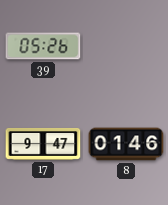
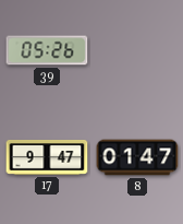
8: 01:46 -> 01:47
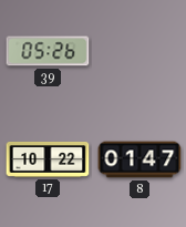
17: 9:47 -> 10:22
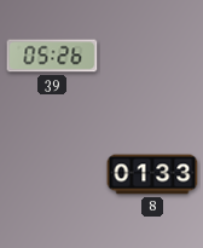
17: 10:22 -> none
8: 01:47 -> 01:33
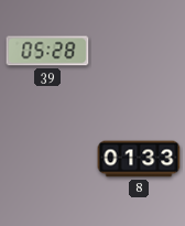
39: 05:26 -> 05:28
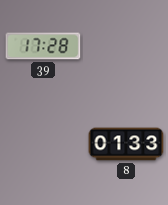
39: 05:28 -> 17:28
